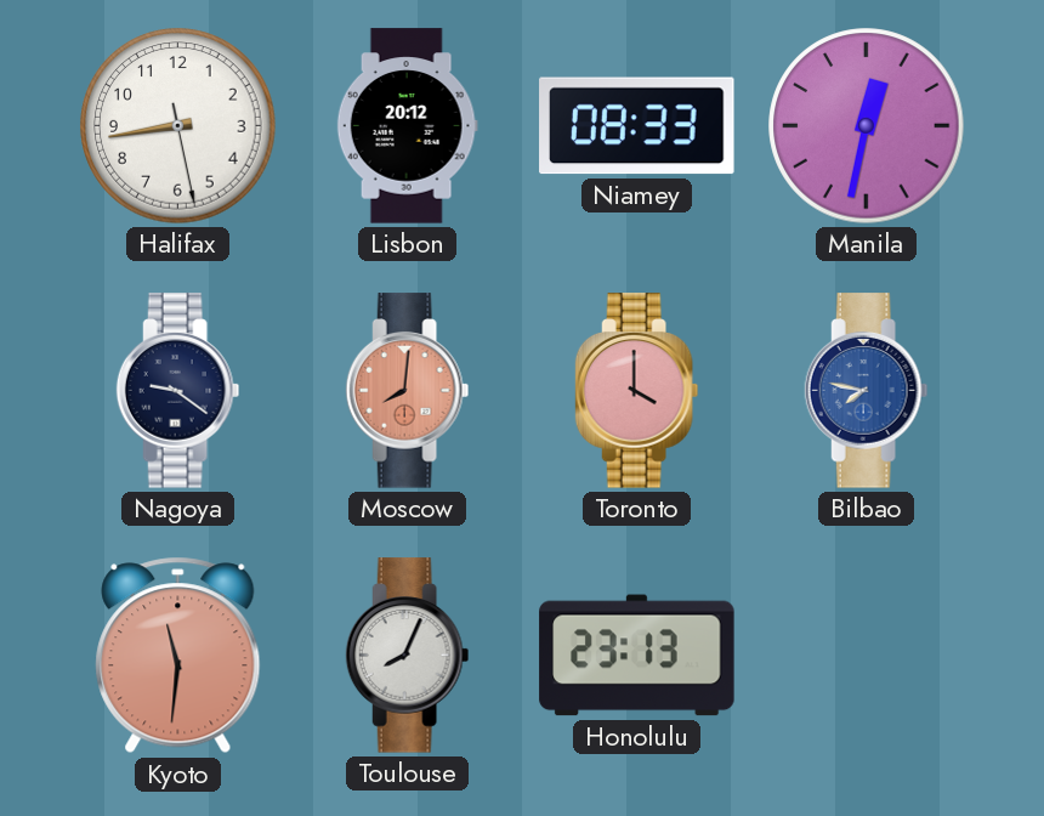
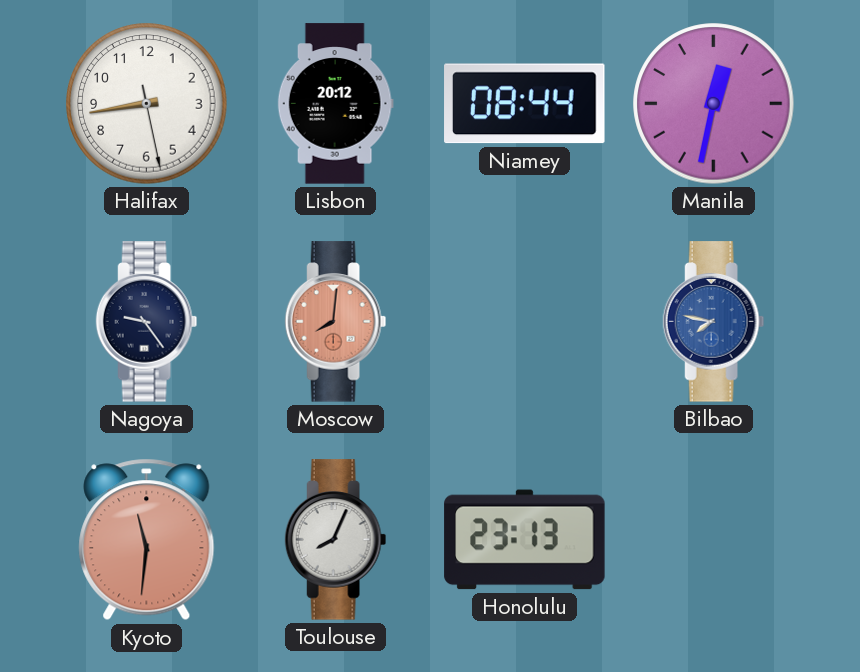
Niamey: 08:33 -> 08:44
Nagoya: 9:21 -> 9:24
Toronto: 4:00 -> none
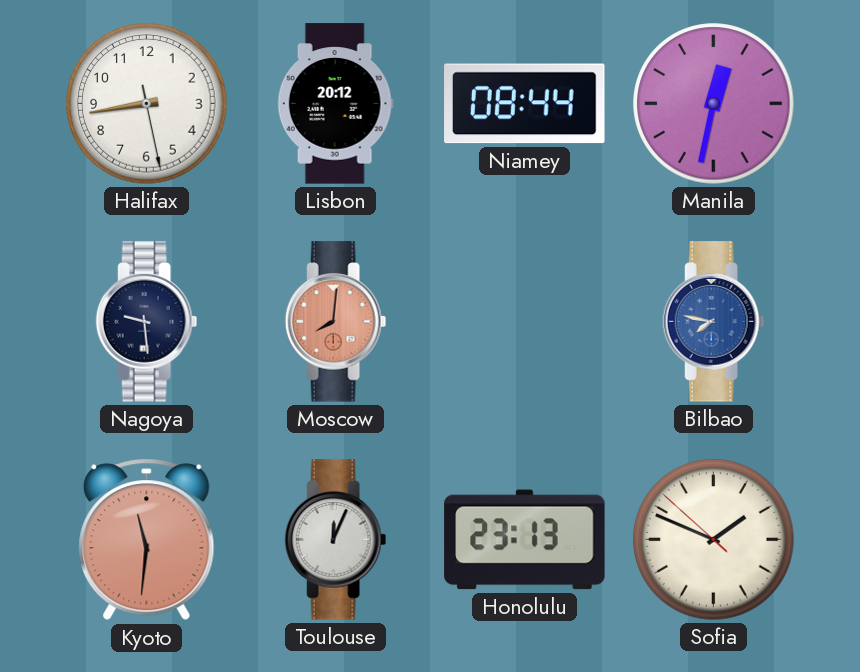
Nagoya: 9:24 -> 9:29
Toulouse: 8:04 -> 12:04
Sofia: none -> 1:48
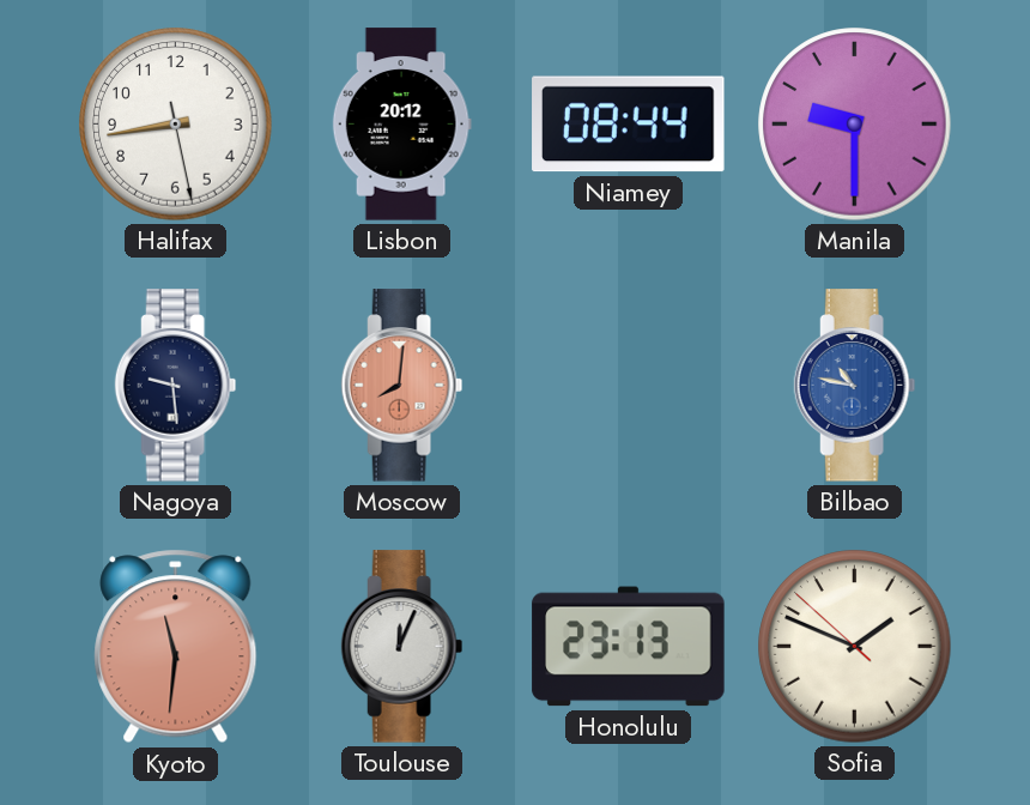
Manila: 12:32 -> 9:30
Bilbao: 7:47 -> 10:47
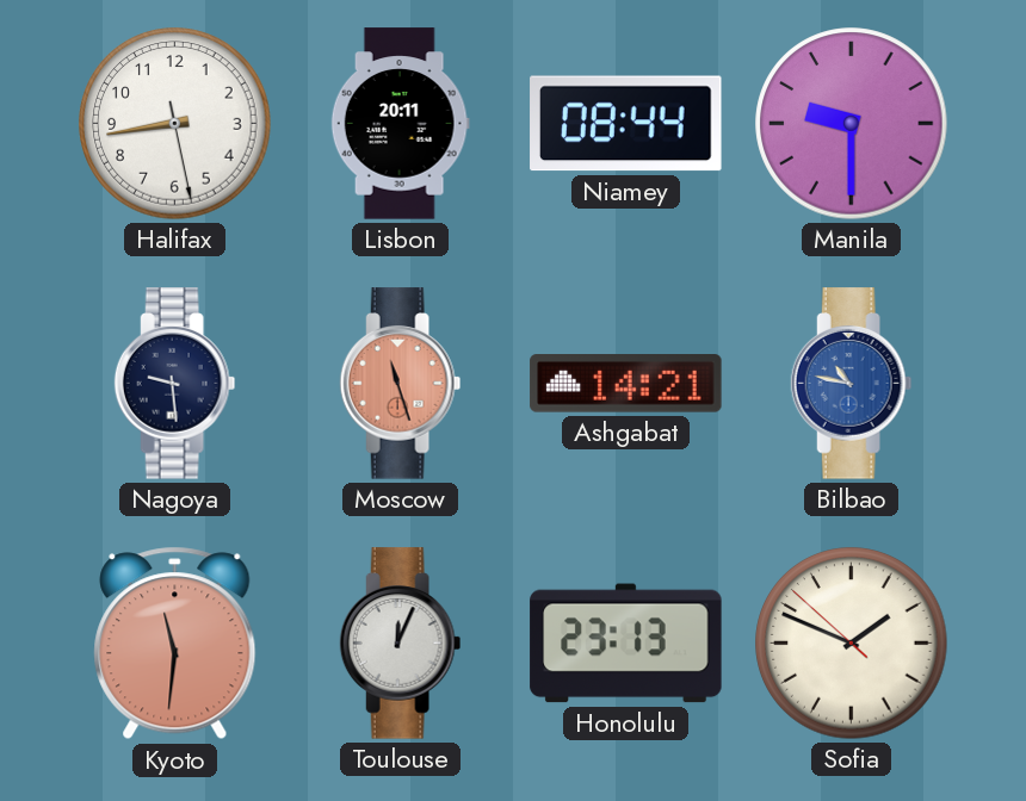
Lisbon: 20:12 -> 20:11
Moscow: 8:01 -> 11:27
Ashgabat: none -> 14:21
